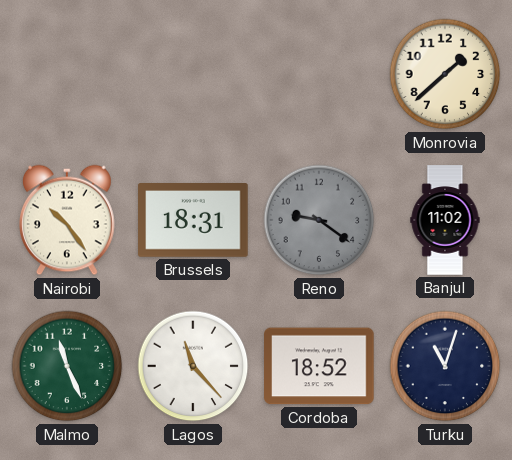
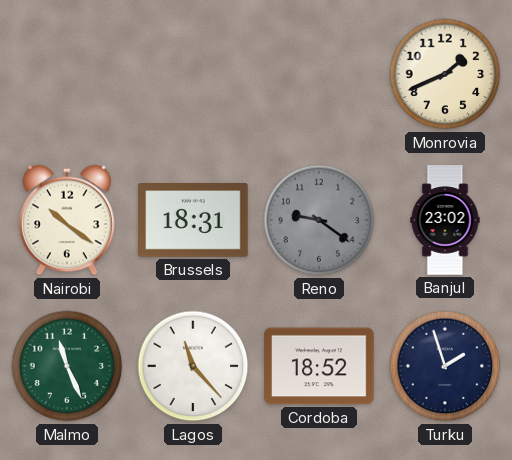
Monrovia: 1:38 -> 1:41
Nairobi: 10:24 -> 10:21
Banjul: 11:02 -> 23:02
Turku: 11:03 -> 1:57
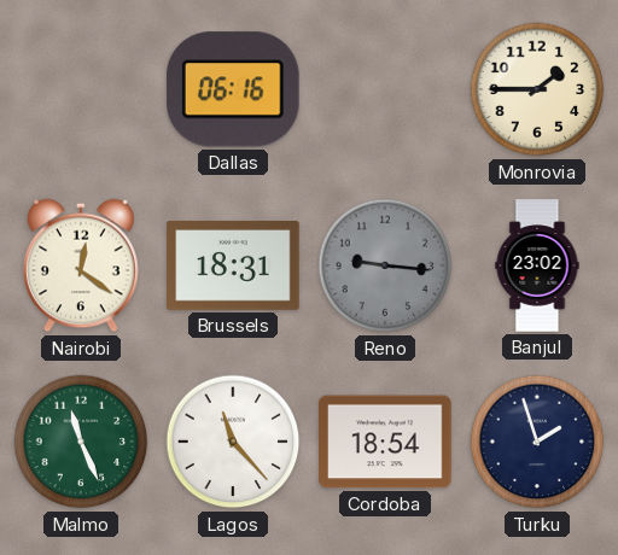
Dallas: none -> 06:16
Monrovia: 1:41 -> 1:45
Nairobi: 10:21 -> 12:21
Reno: 9:21 -> 9:16
Cordoba: 18:52 -> 18:54
